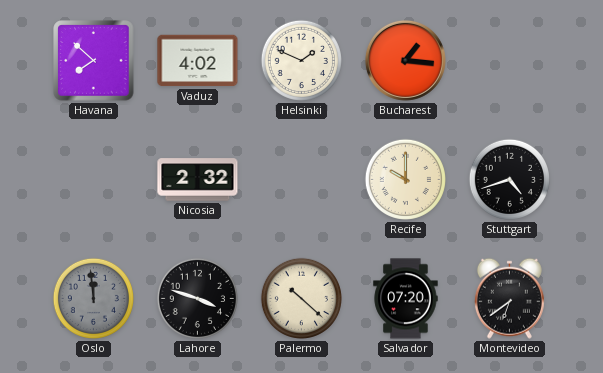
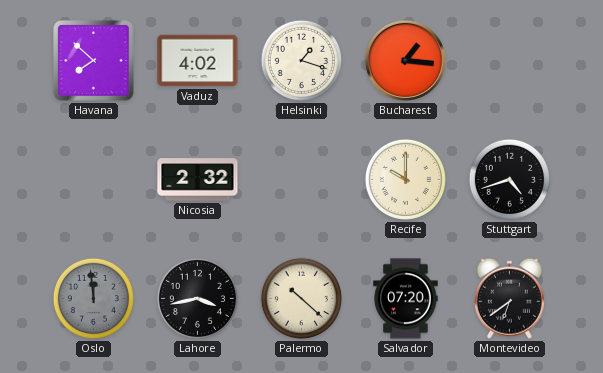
Helsinki: 1:49 -> 1:18
Lahore: 3:48 -> 3:43
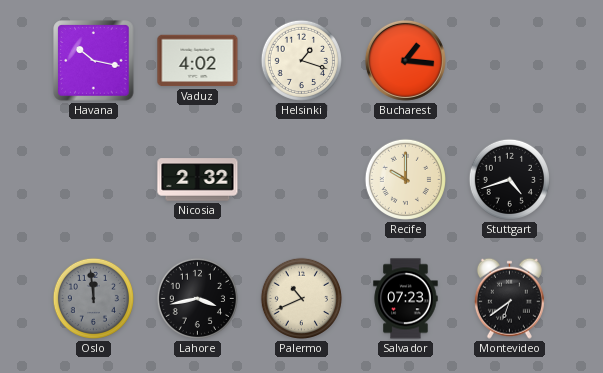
Havana: 7:52 -> 10:17
Palermo: 10:22 -> 10:41
Salvador: 07:20 -> 07:23
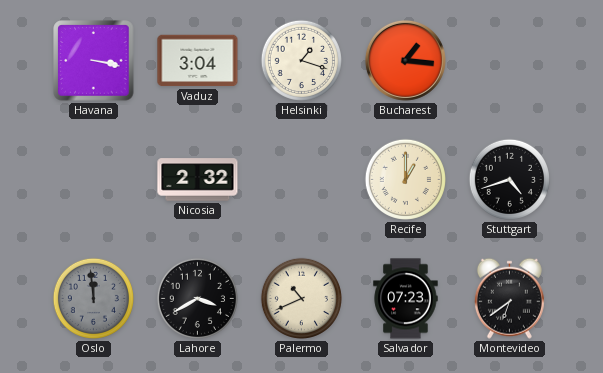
Havana: 10:17 -> 3:17
Vaduz: 4:02 -> 3:04
Recife: 10:00 -> 1:00
Lahore: 3:43 -> 3:40
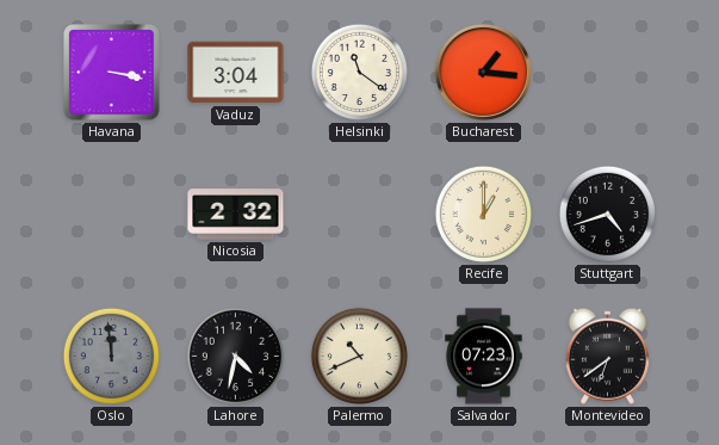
Helsinki: 1:18 -> 11:21
Lahore: 3:40 -> 4:32
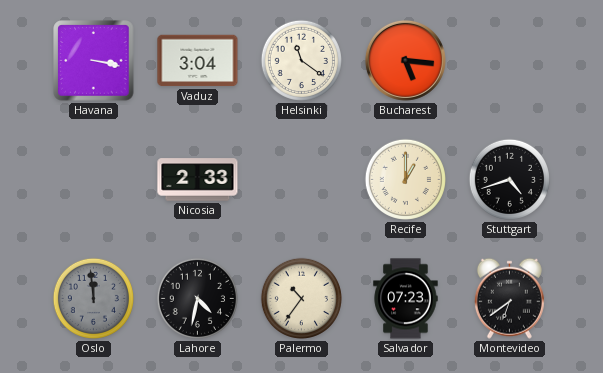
Bucharest: 1:16 -> 5:16
Nicosia: 2:32 -> 2:33
Palermo: 10:41 -> 10:36
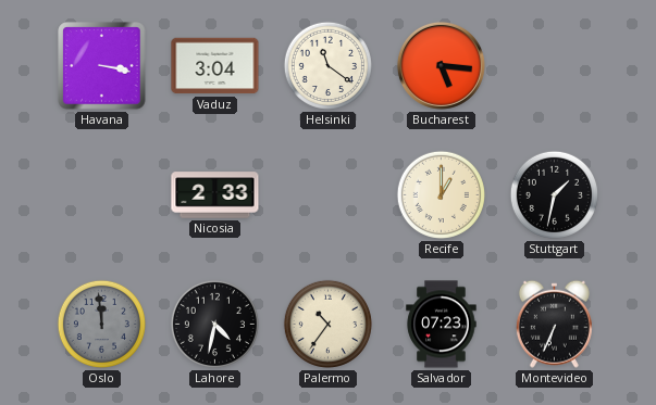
Stuttgart: 4:42 -> 1:32
Montevideo: 6:39 -> 6:34
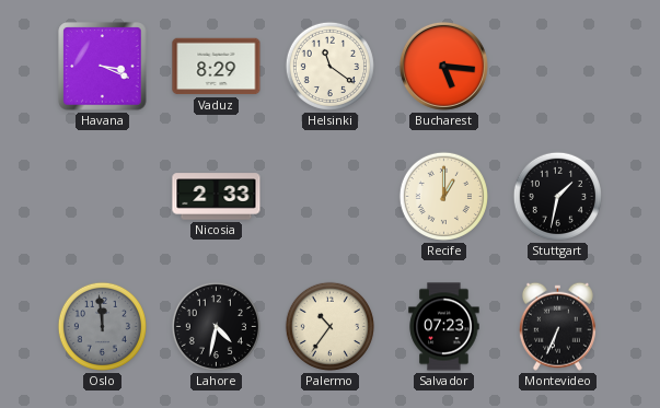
Havana: 3:17 -> 3:19
Vaduz: 3:04 -> 8:29
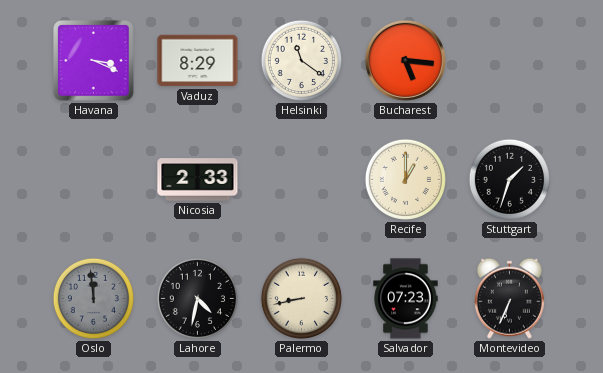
Stuttgart: 1:32 -> 1:33
Palermo: 10:36 -> 8:43
